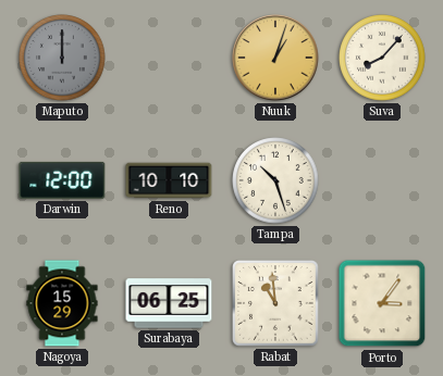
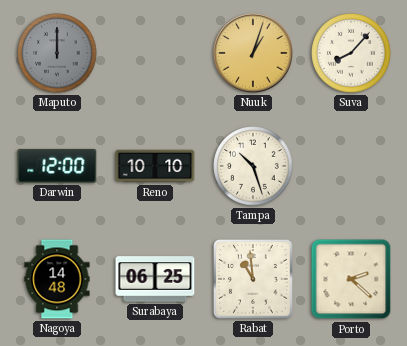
Nagoya: 15:29 -> 14:48
Porto: 3:06 -> 2:22
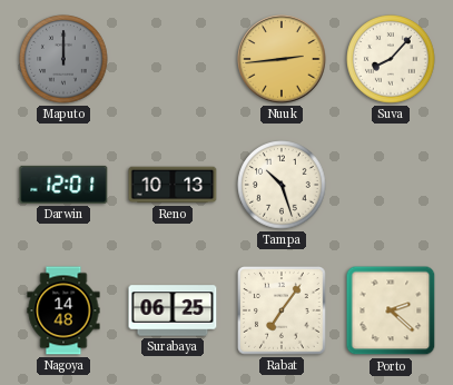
Nuuk: 1:03 -> 2:44
Darwin: 12:00 -> 12:01
Reno: 10:10 -> 10:13
Rabat: 10:59 -> 7:06
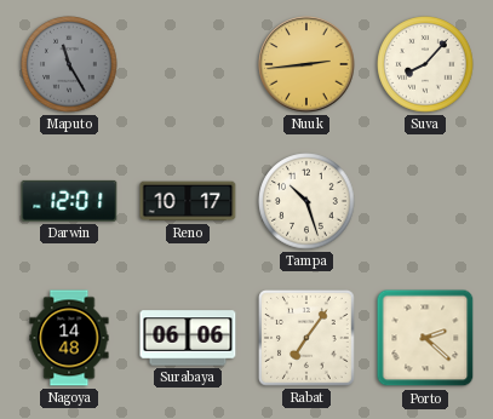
Maputo: 12:00 -> 11:25
Reno: 10:13 -> 10:17
Surabaya: 06:25 -> 06:06
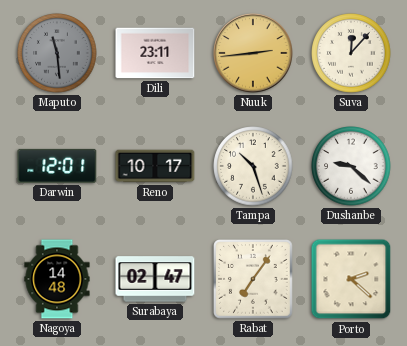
Maputo: 11:25 -> 11:29
Dili: none -> 23:11
Suva: 8:07 -> 12:07
Dushanbe: none -> 9:22
Surabaya: 06:06 -> 02:47
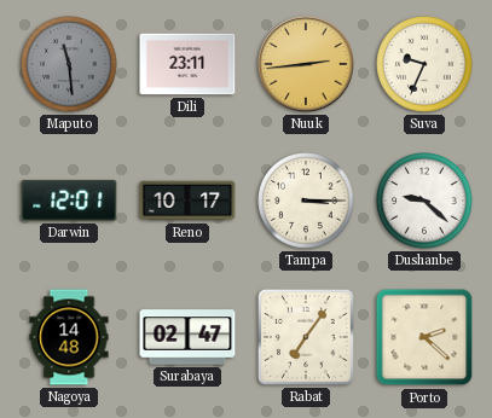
Suva: 12:07 -> 9:34
Tampa: 10:27 -> 3:15
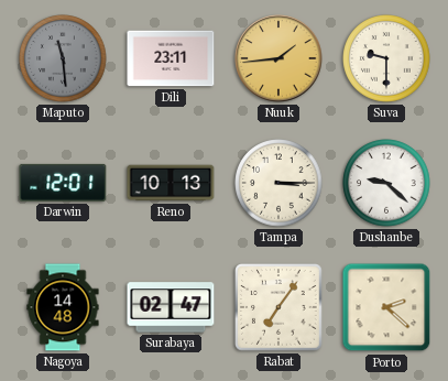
Nuuk: 2:44 -> 1:44
Suva: 9:34 -> 9:30
Reno: 10:17 -> 10:13
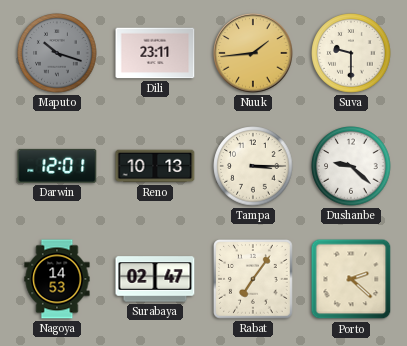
Maputo: 11:29 -> 10:18
Nagoya: 14:48 -> 14:53
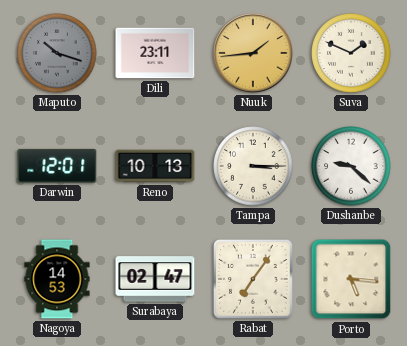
Suva: 9:30 -> 1:49
Porto: 2:22 -> 5:16
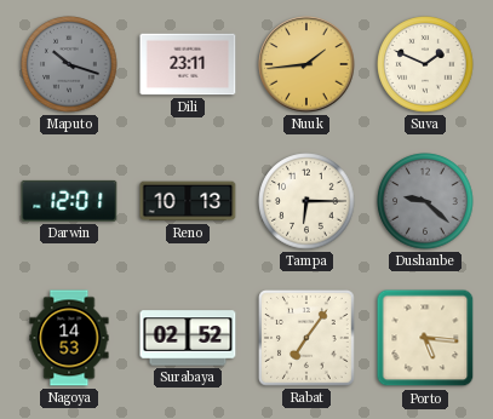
Tampa: 3:15 -> 6:15
Dushanbe dial: white -> grey
Surabaya: 02:47 -> 02:52
